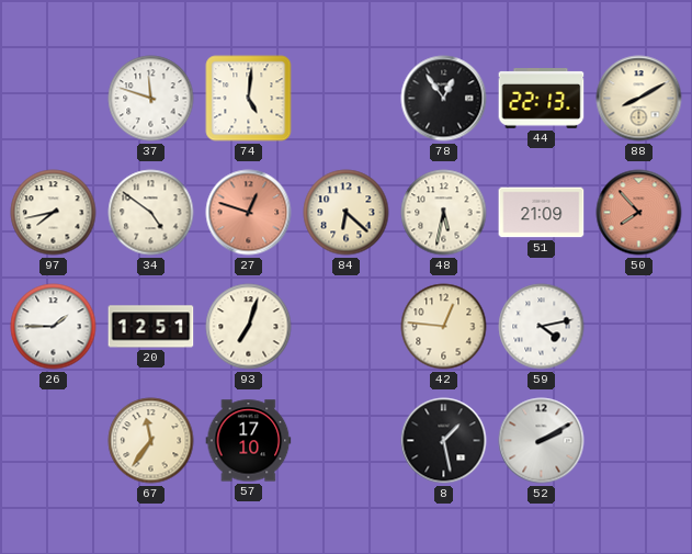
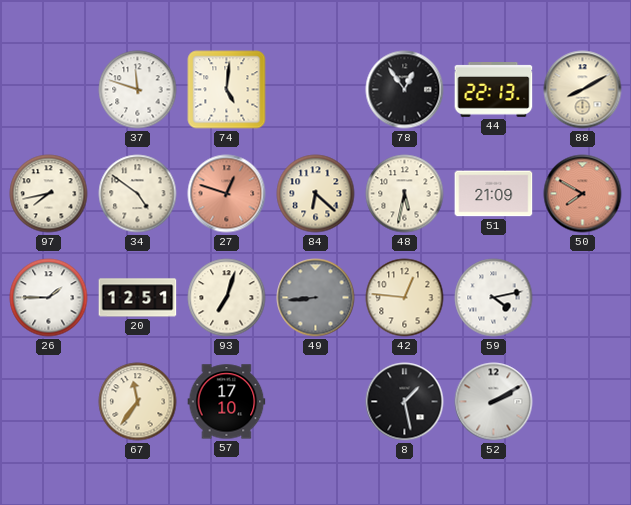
50: 7:53 -> 7:50
49: none -> 8:44
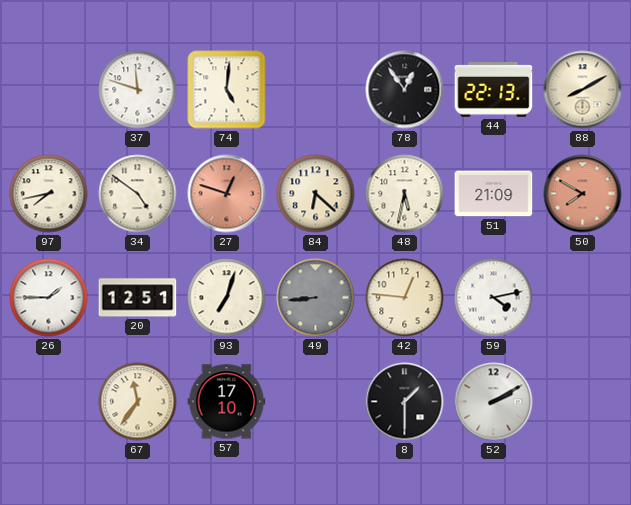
8: 1:28 -> 1:30
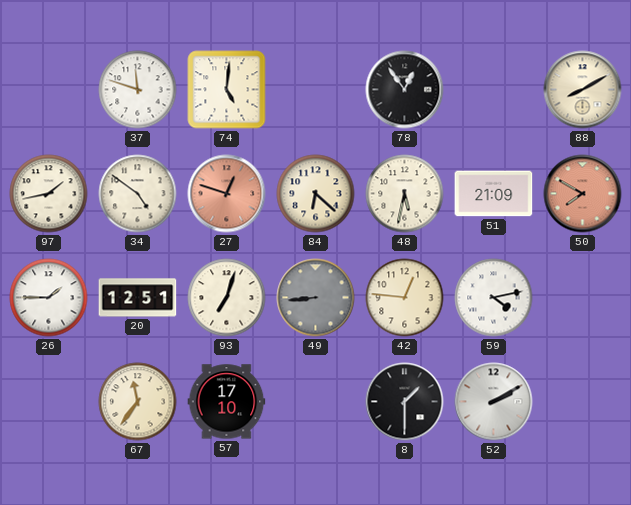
44: 22:13 -> none
97: 7:43 -> 1:43
